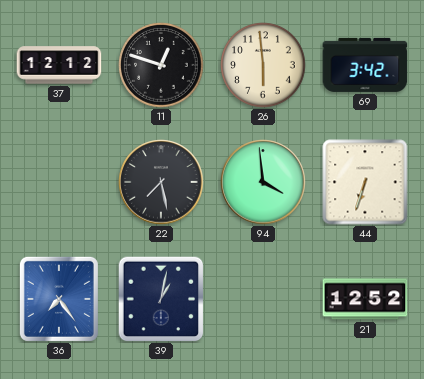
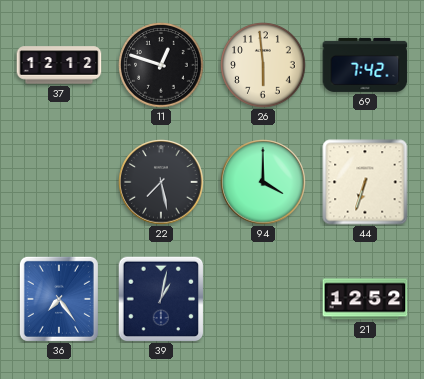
69: 3:42 -> 7:42
94: 3:59 -> 4:00
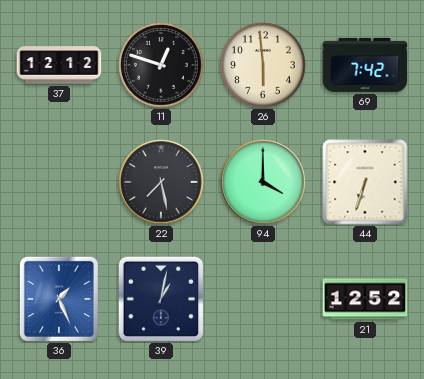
36: 7:24 -> 1:26
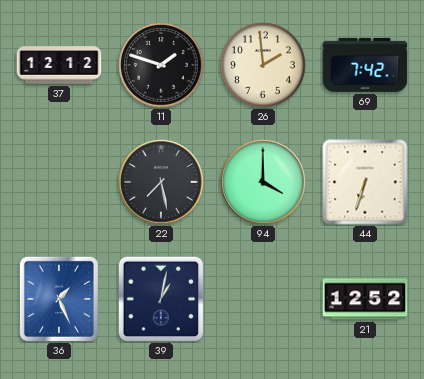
11: 12:48 -> 1:48
26: 5:59 -> 1:59
